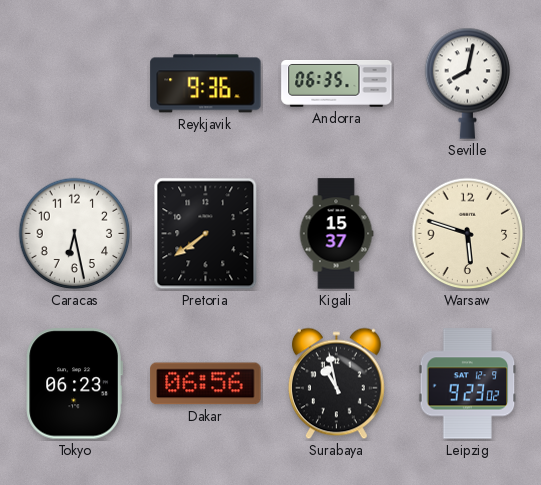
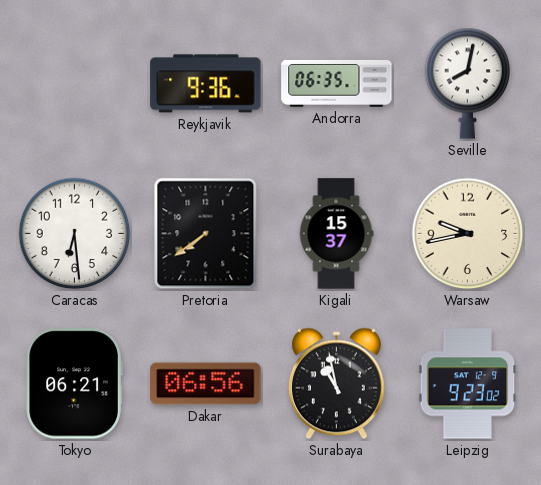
Caracas: 6:28 -> 6:29
Warsaw: 5:48 -> 9:43
Tokyo: 06:23 -> 06:21
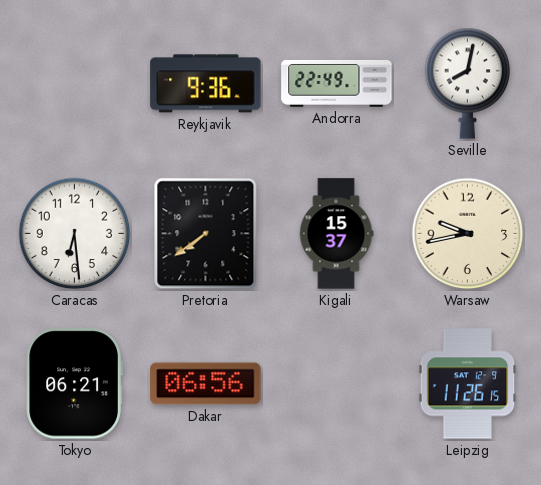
Andorra: 06:35 -> 22:49
Surabaya: 10:58 -> none
Leipzig: 9:23 -> 11:26
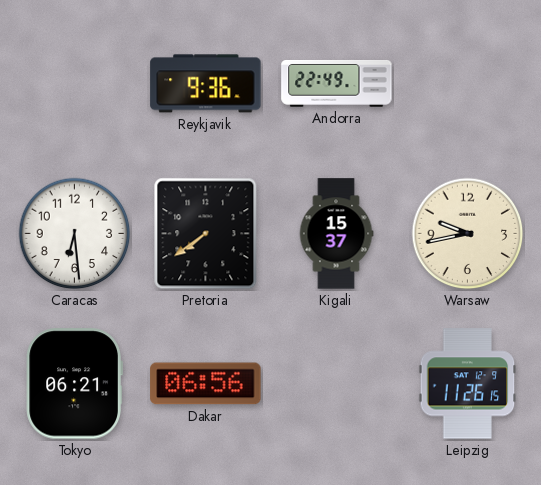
Seville: 8:02 -> none
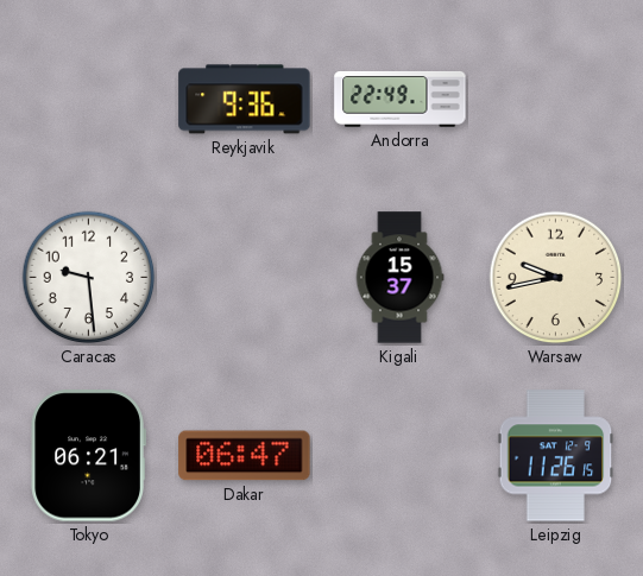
Caracas: 6:29 -> 9:29
Pretoria: 7:39 -> none
Dakar: 06:56 -> 06:47
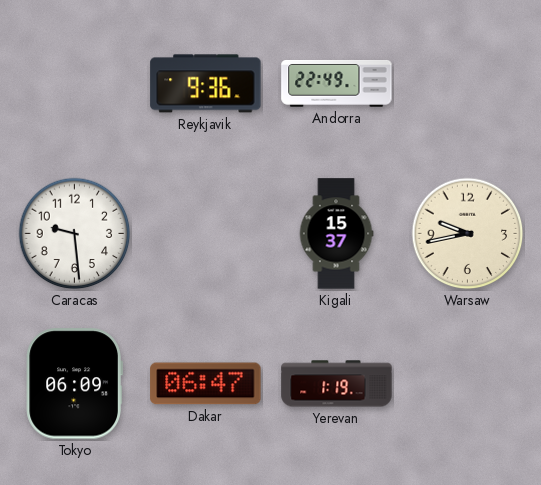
Tokyo: 06:21 -> 06:09
Yerevan: none -> 1:19
Leipzig: 11:26 -> none
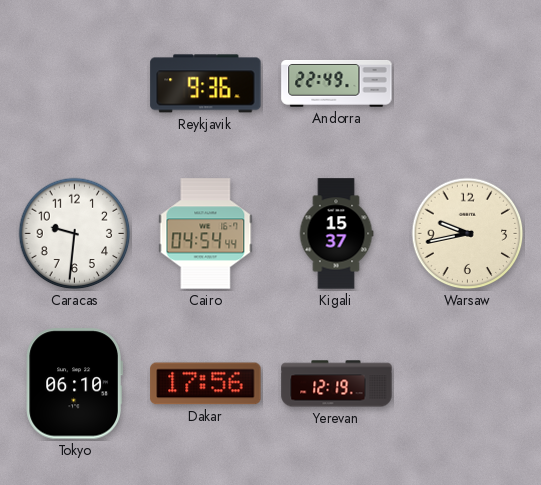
Caracas: 9:29 -> 9:31
Cairo: none -> 04:54
Tokyo: 06:09 -> 06:10
Dakar: 06:47 -> 17:56
Yerevan: 1:19 -> 12:19
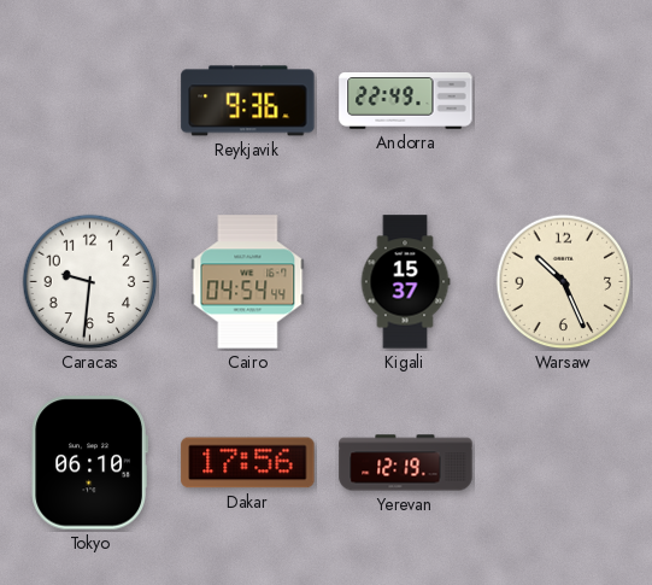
Warsaw: 9:43 -> 10:26
